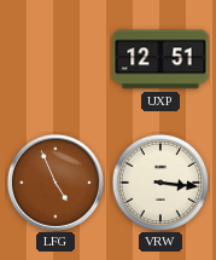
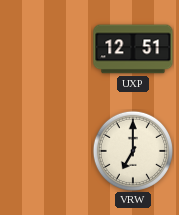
LFG: 4:56 -> none
VRW: 3:16 -> 7:00
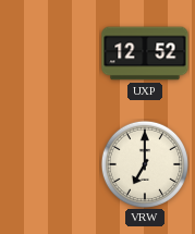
UXP: 12:51 -> 12:52
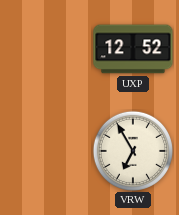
VRW: 7:00 -> 6:55
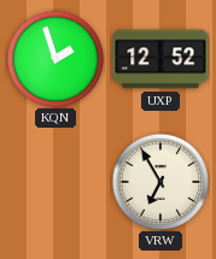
KQN: none -> 1:57
